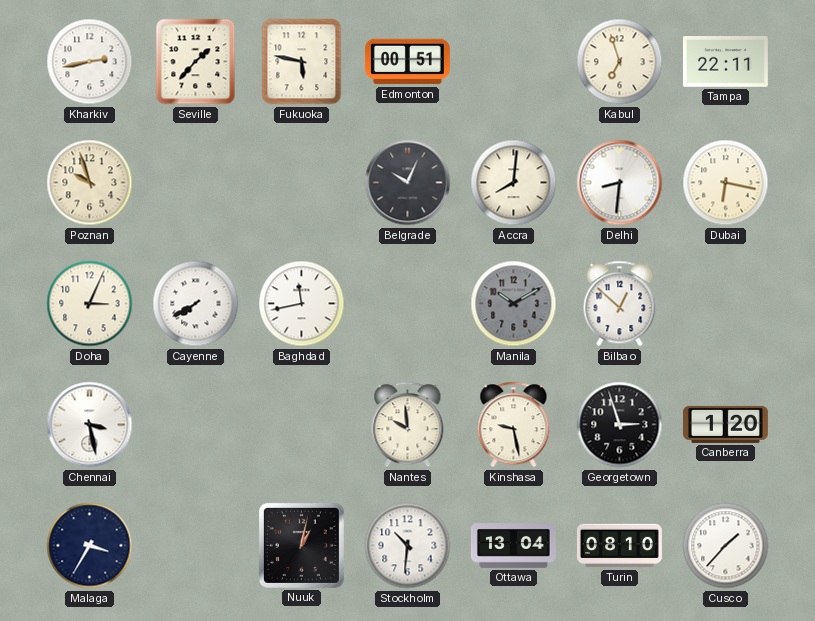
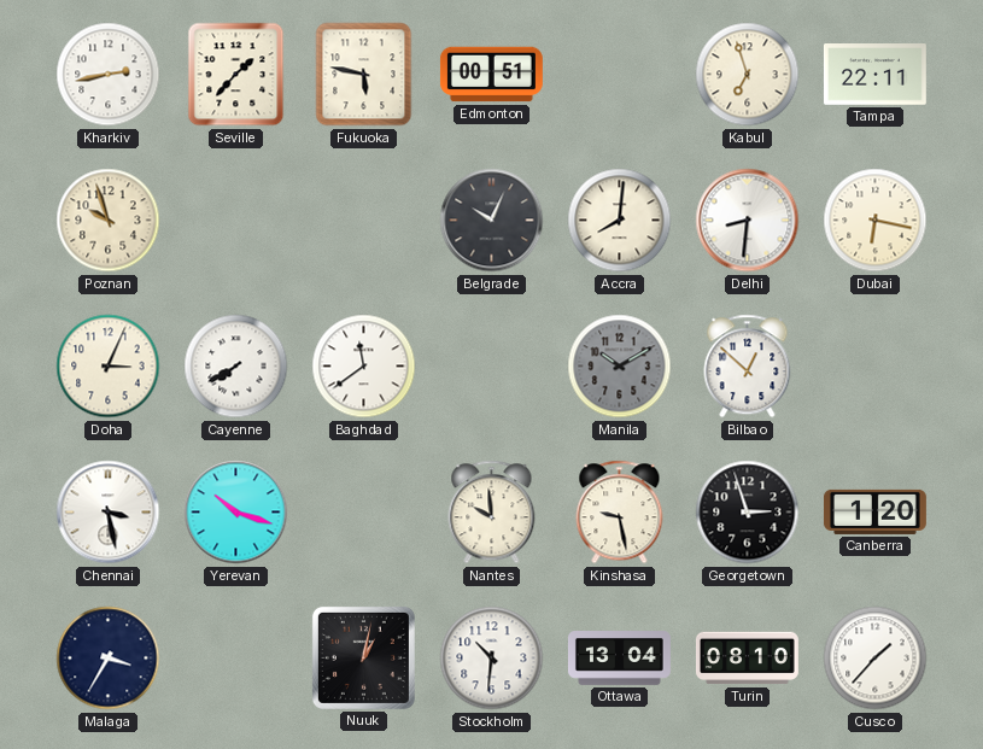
Baghdad: 11:43 -> 11:39
Yerevan: none -> 10:18
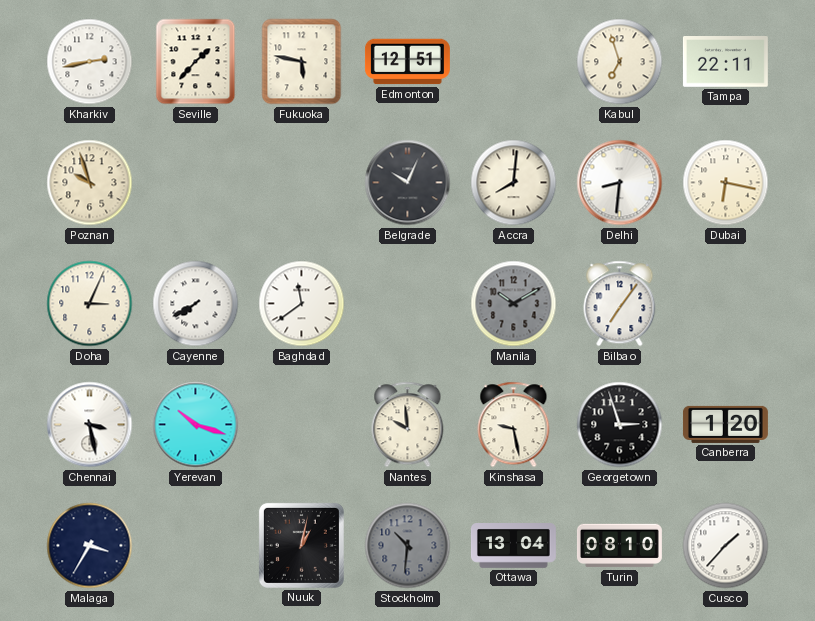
Edmonton: 00:51 -> 12:51
Bilbao: 12:52 -> 7:06
Stockholm dial: white -> grey
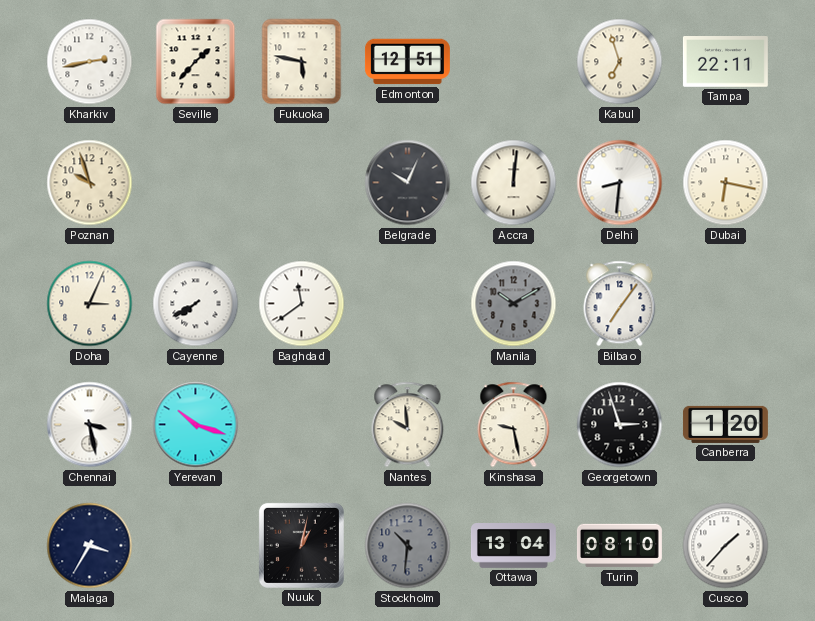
Accra: 8:01 -> 12:01
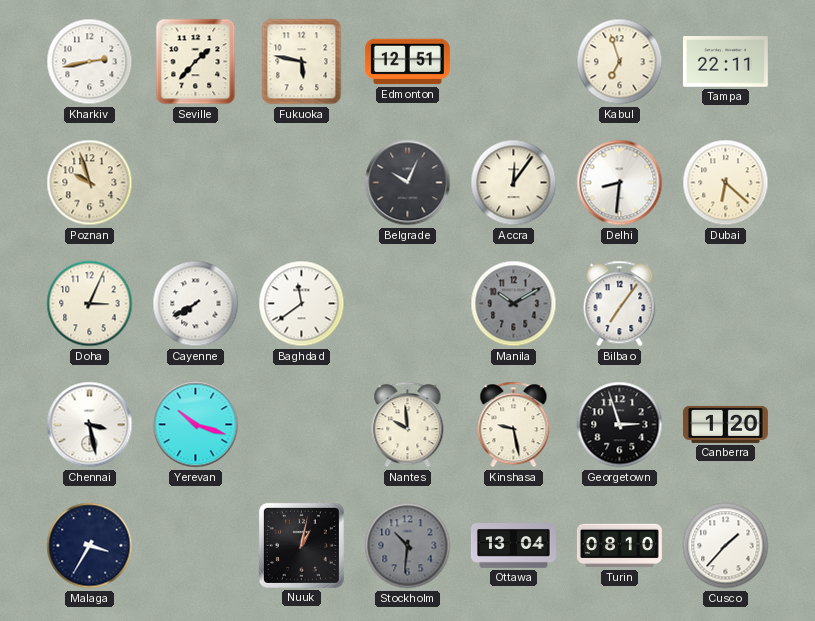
Accra: 12:01 -> 12:06
Dubai: 6:17 -> 6:22
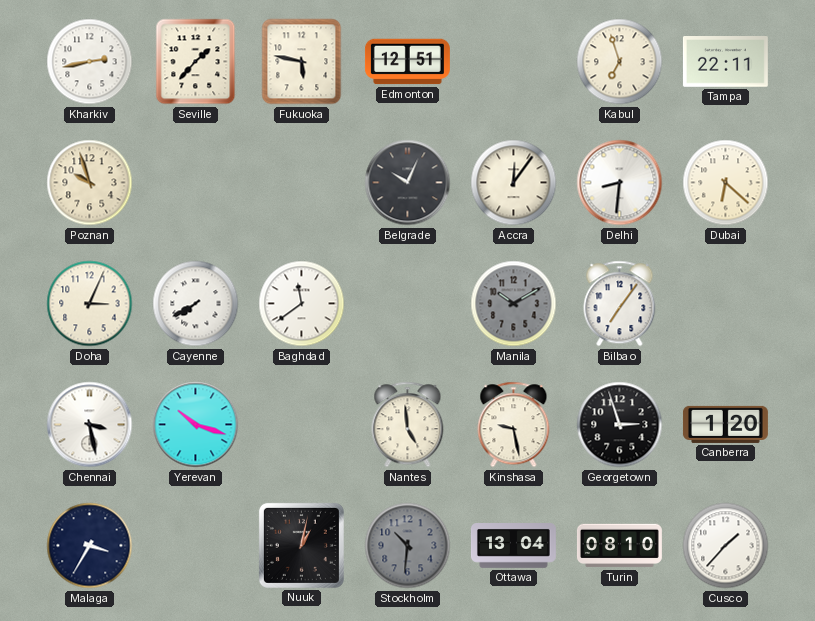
Nantes: 9:59 -> 4:59
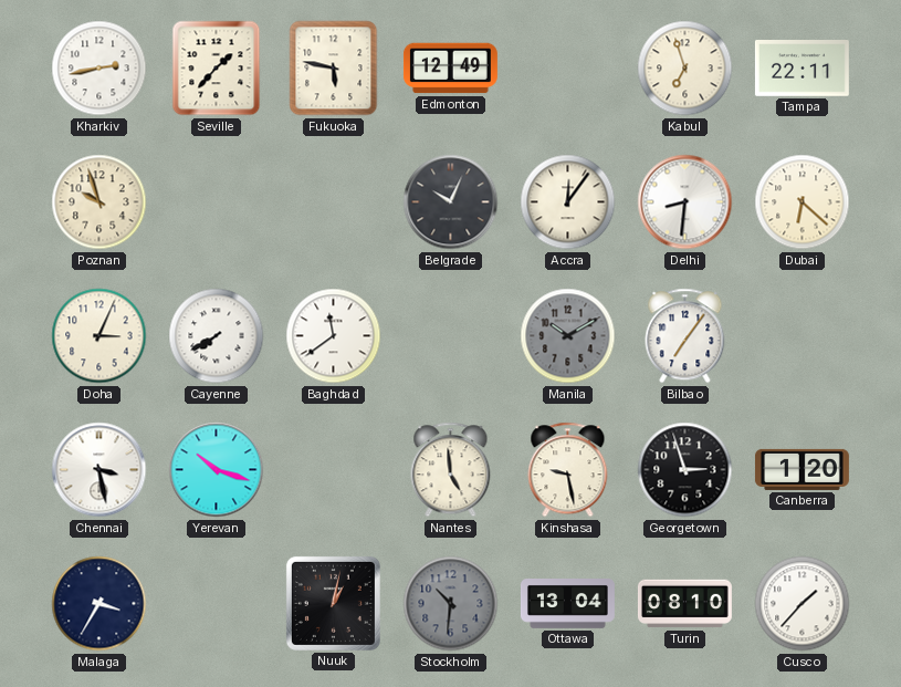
Edmonton: 12:51 -> 12:49
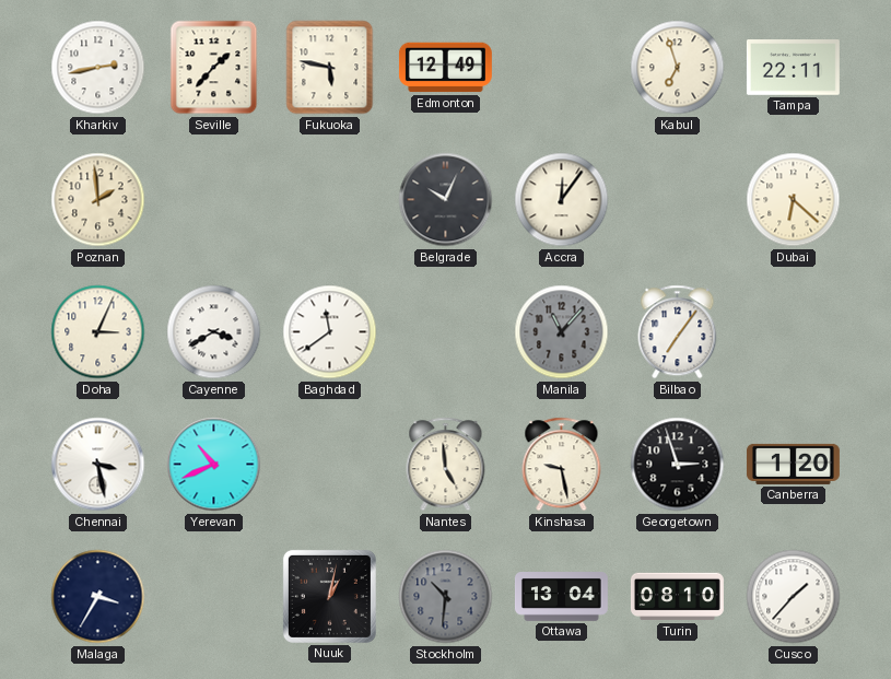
Poznan: 9:57 -> 1:59
Delhi: 8:31 -> none
Cayenne: 7:40 -> 3:40
Manila: 10:10 -> 11:07
Yerevan: 10:18 -> 10:41
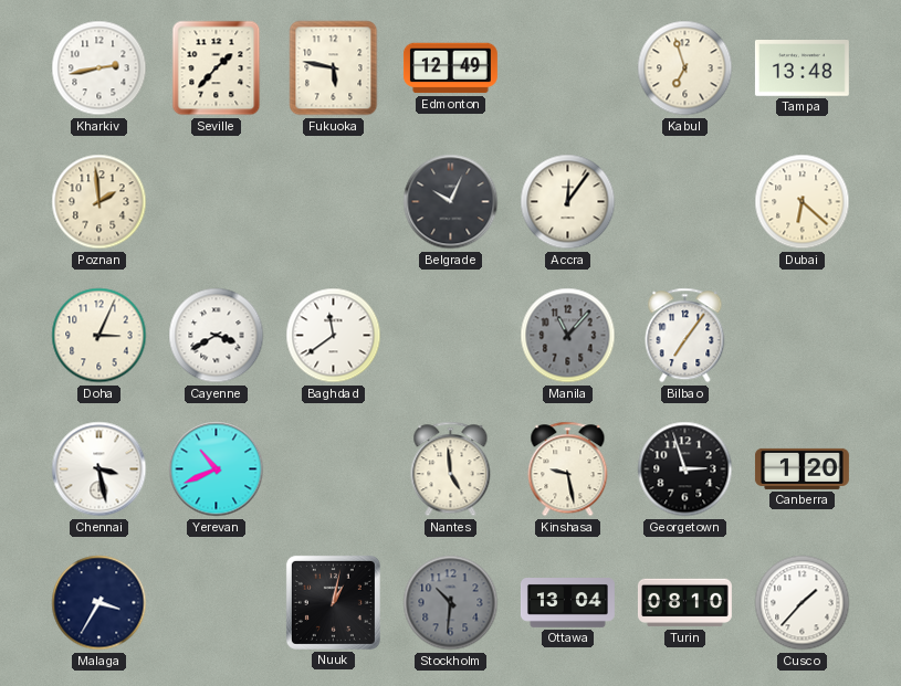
Tampa: 22:11 -> 13:48
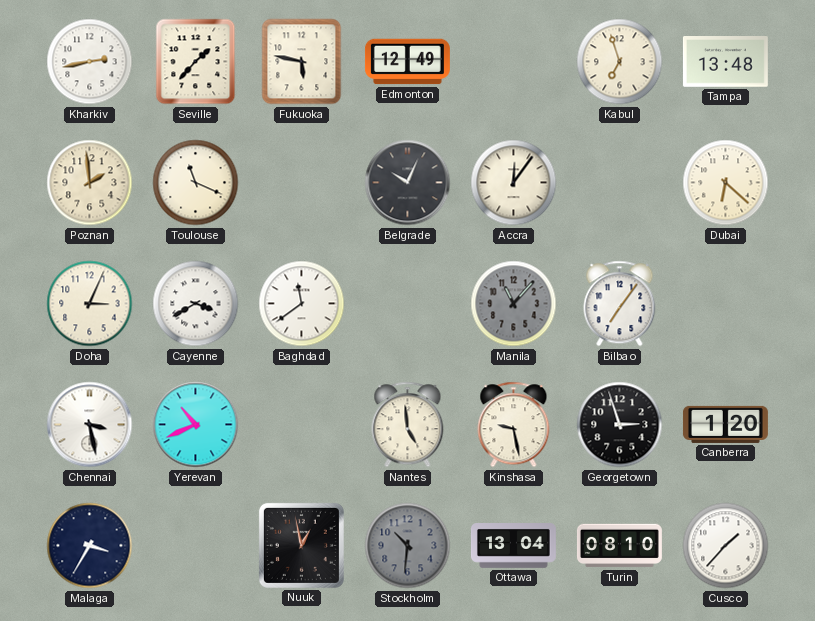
Toulouse: none -> 11:19
Nuuk: 1:02 -> 12:58
